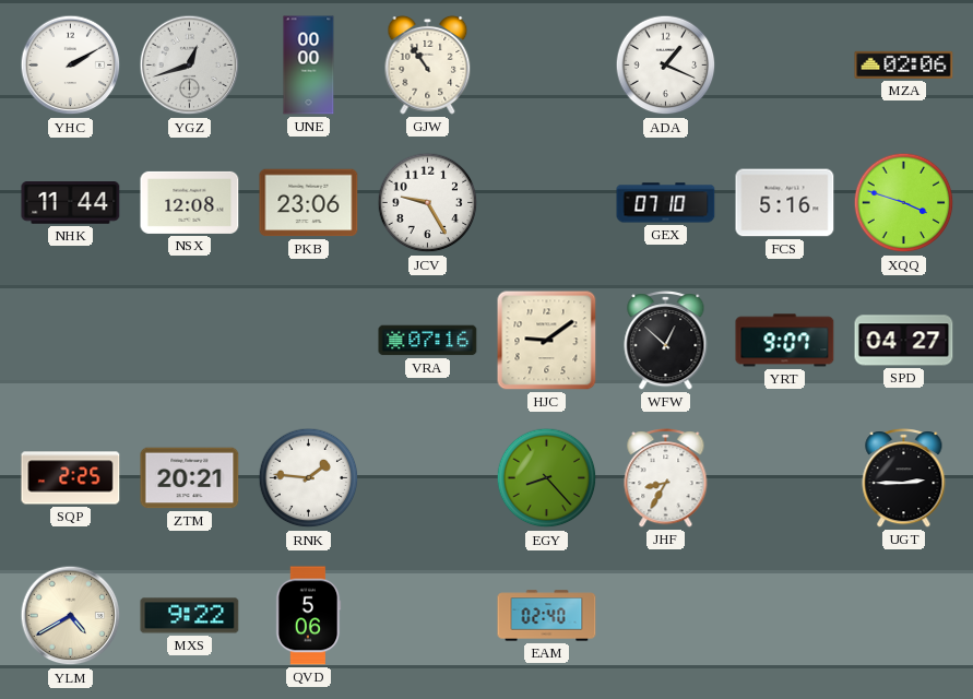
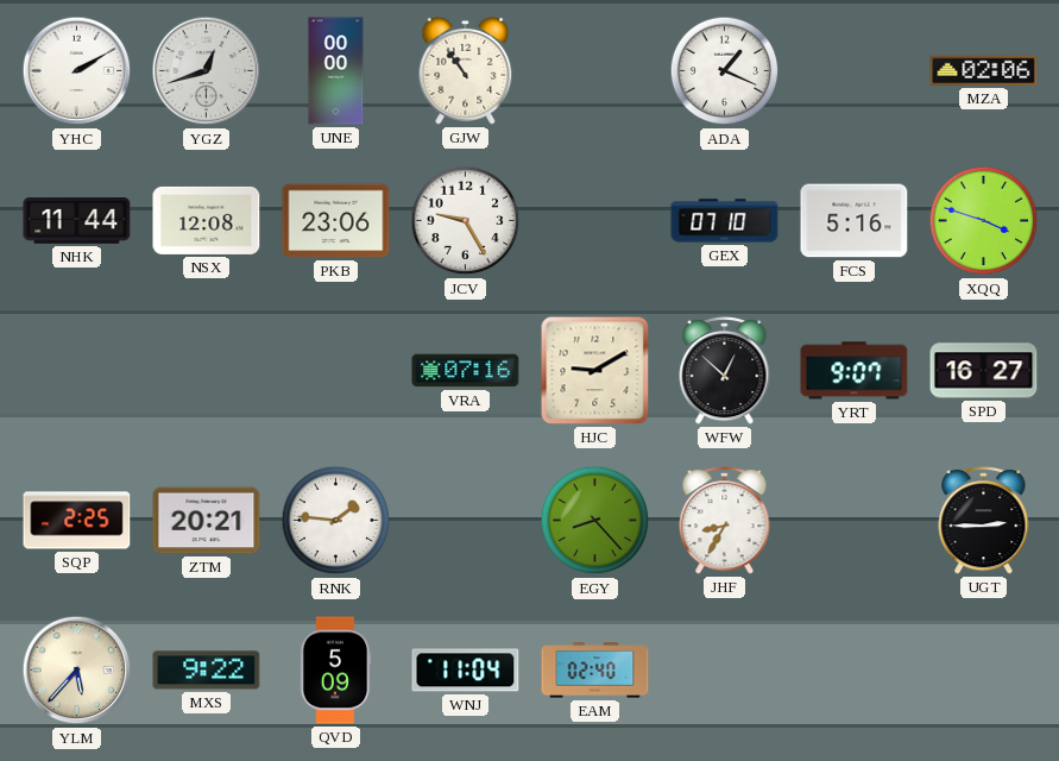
HJC: 9:09 -> 9:10
SPD: 04:27 -> 16:27
YLM: 4:40 -> 5:37
QVD: 5:06 -> 5:09
WNJ: none -> 11:04
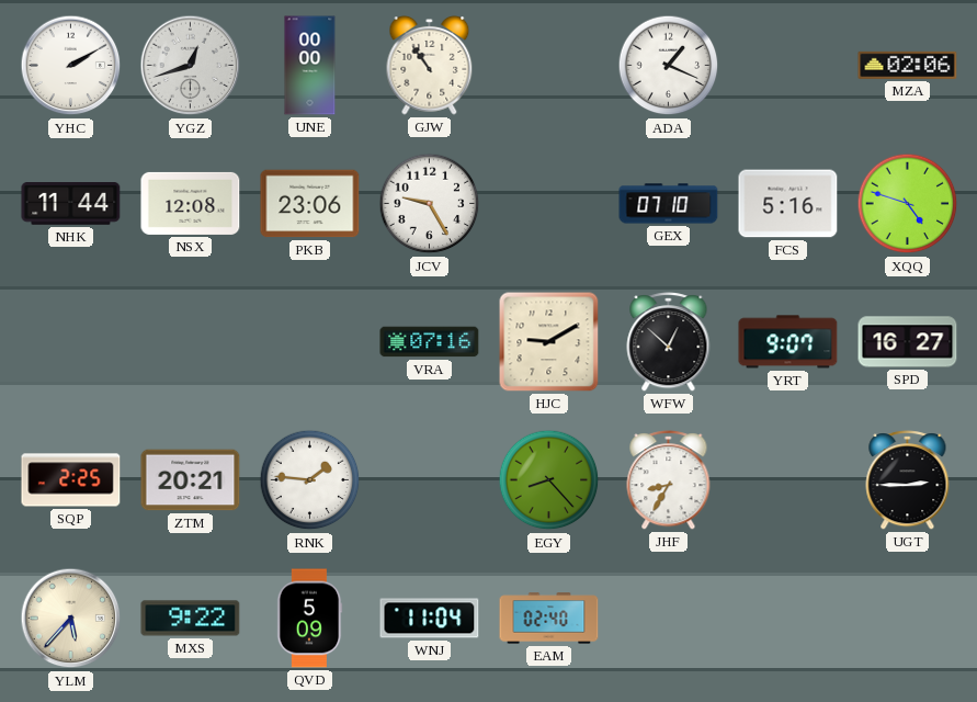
XQQ: 3:48 -> 4:48
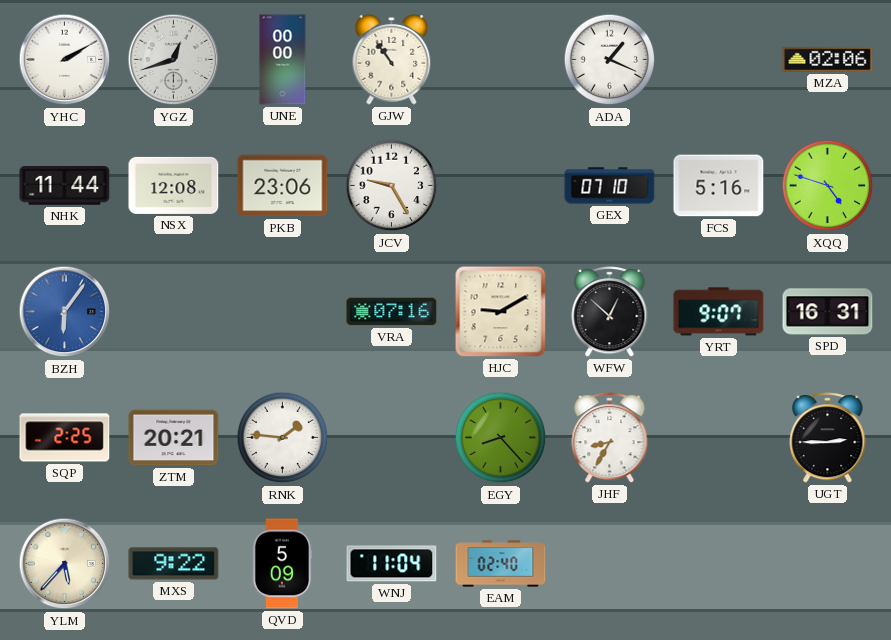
BZH: none -> 6:06
SPD: 16:27 -> 16:31
